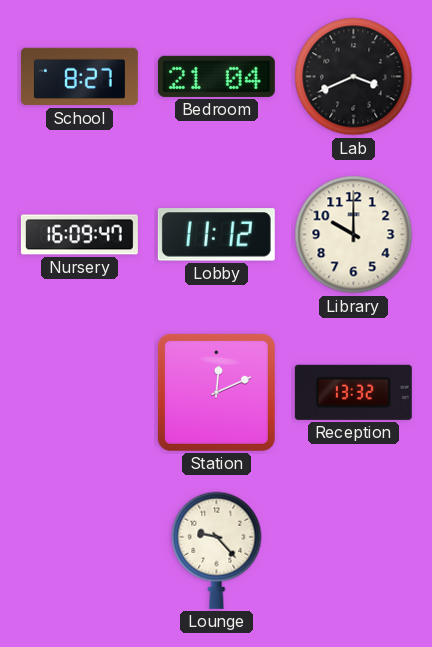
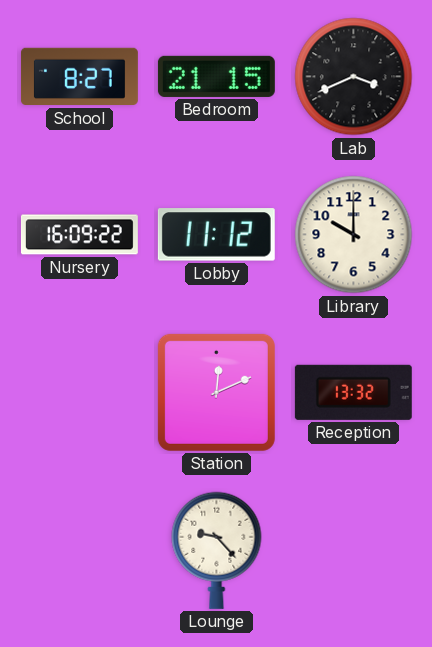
Bedroom: 21:04 -> 21:15
Nursery: 16:09:47 -> 16:09:22
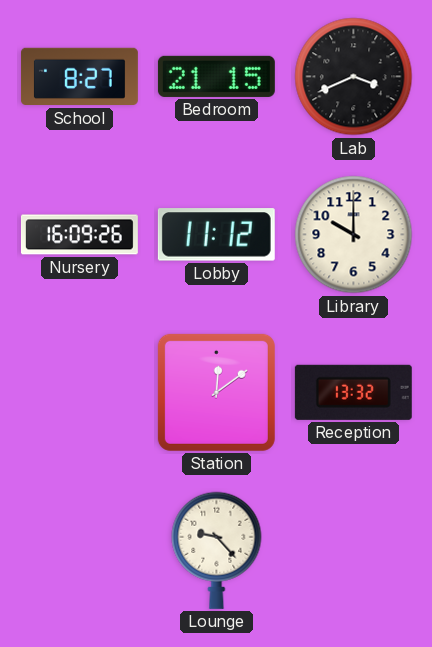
Nursery: 16:09:22 -> 16:09:26
Station: 12:11 -> 12:09
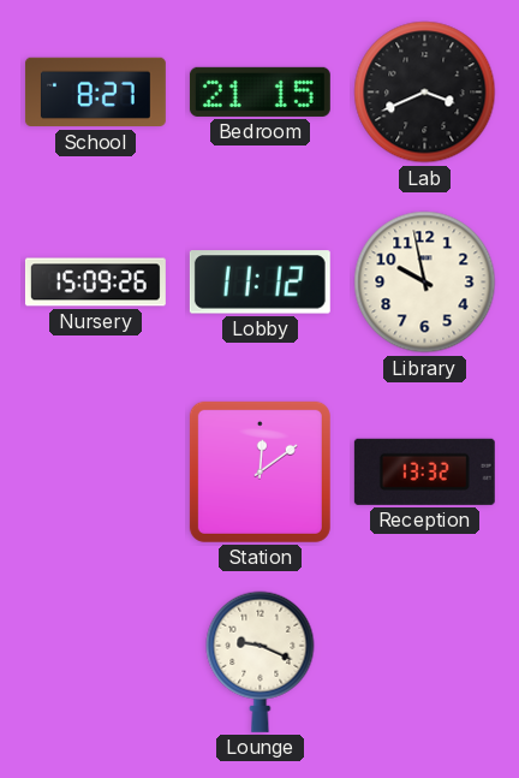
Nursery: 16:09 -> 15:09
Library: 10:00 -> 9:58
Lounge: 9:23 -> 9:19
